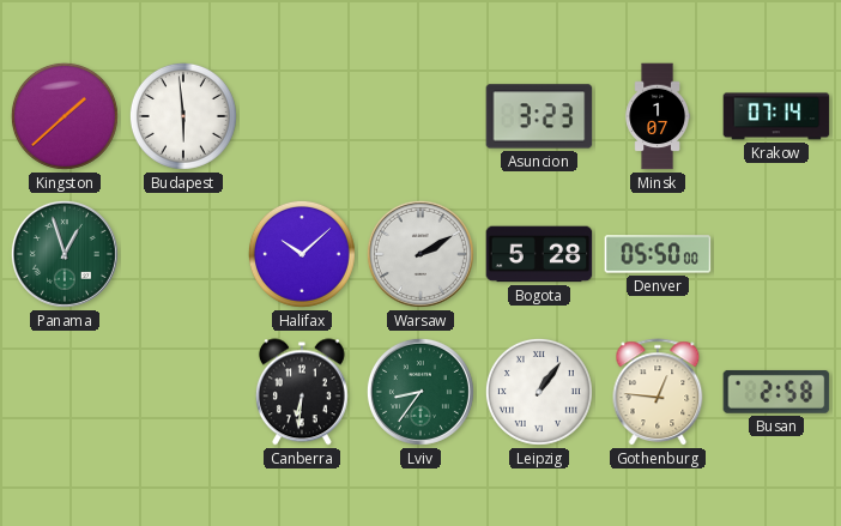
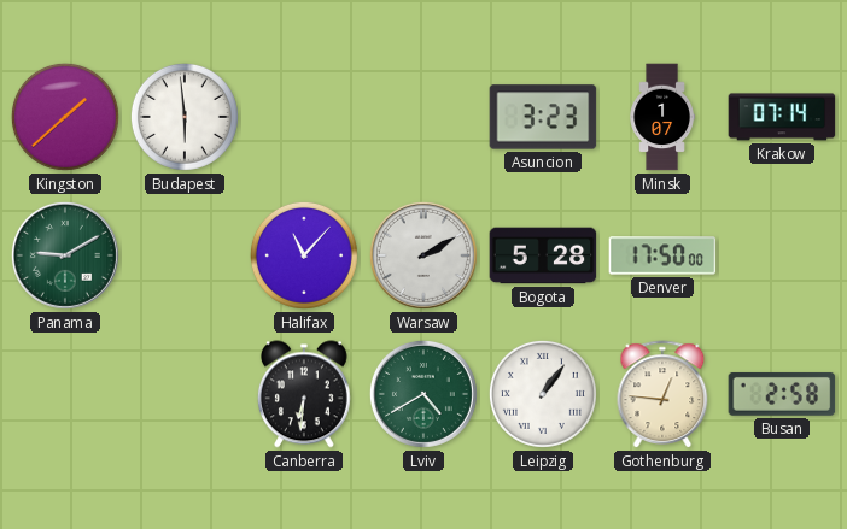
Panama: 12:57 -> 9:10
Halifax: 10:08 -> 11:07
Denver: 05:50 -> 17:50
Lviv: 8:36 -> 4:40
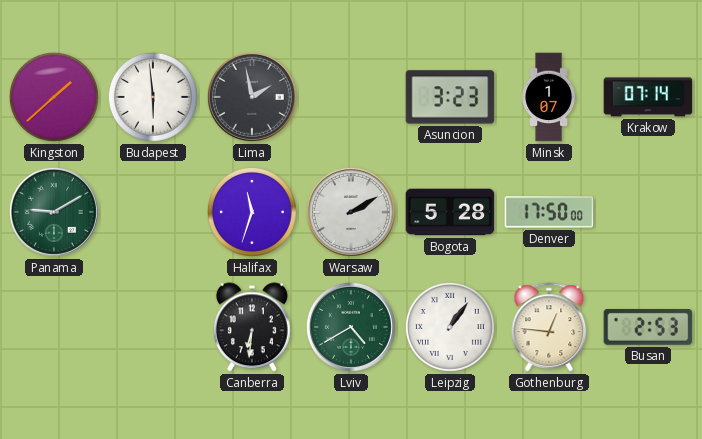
Lima: none -> 1:58
Halifax: 11:07 -> 11:33
Busan: 2:58 -> 2:53
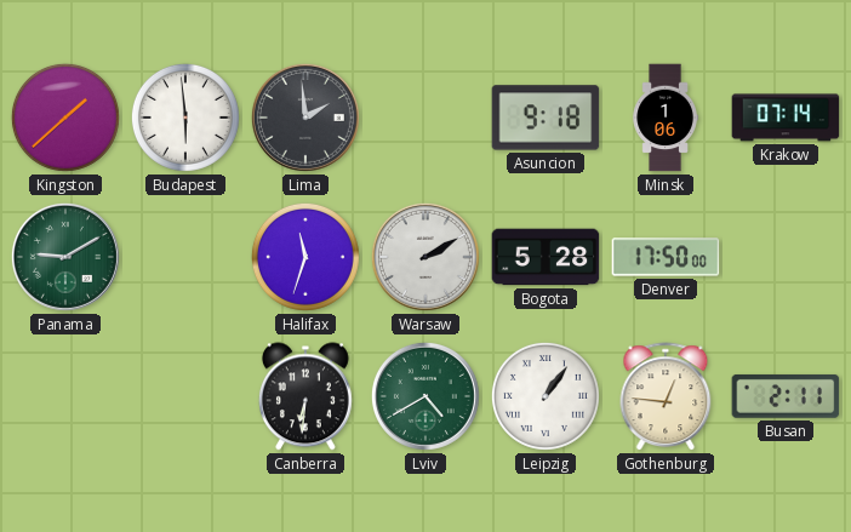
Lima: 1:58 -> 1:59
Asuncion: 3:23 -> 9:18
Minsk: 1:07 -> 1:06
Busan: 2:53 -> 2:11
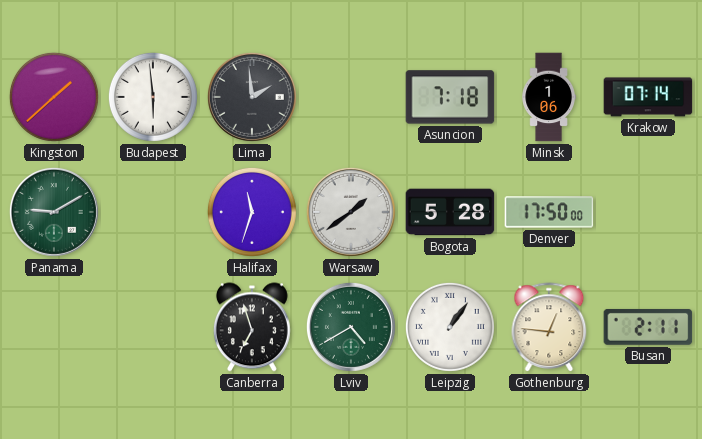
Asuncion: 9:18 -> 7:18
Warsaw: 2:10 -> 1:39
Canberra: 6:31 -> 6:57
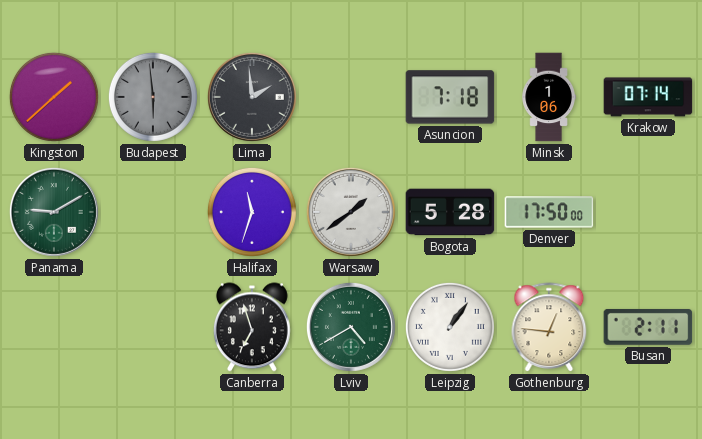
Budapest dial: white -> grey
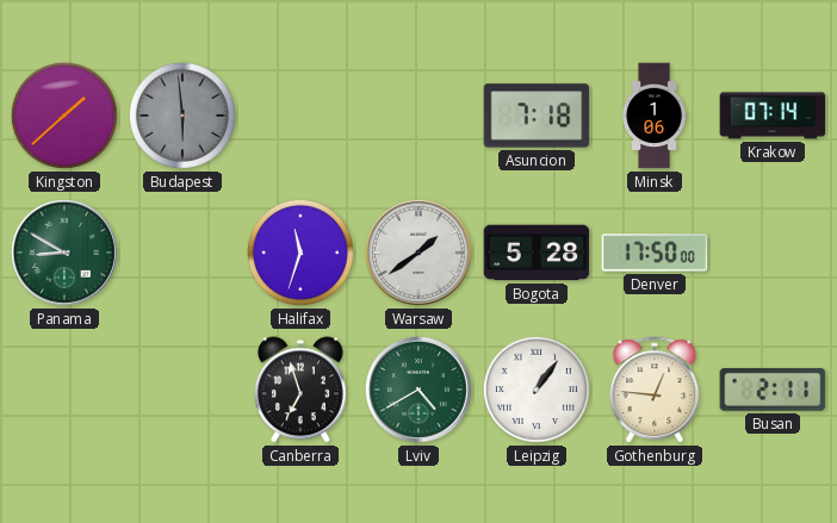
Lima: 1:59 -> none
Panama: 9:10 -> 8:50
